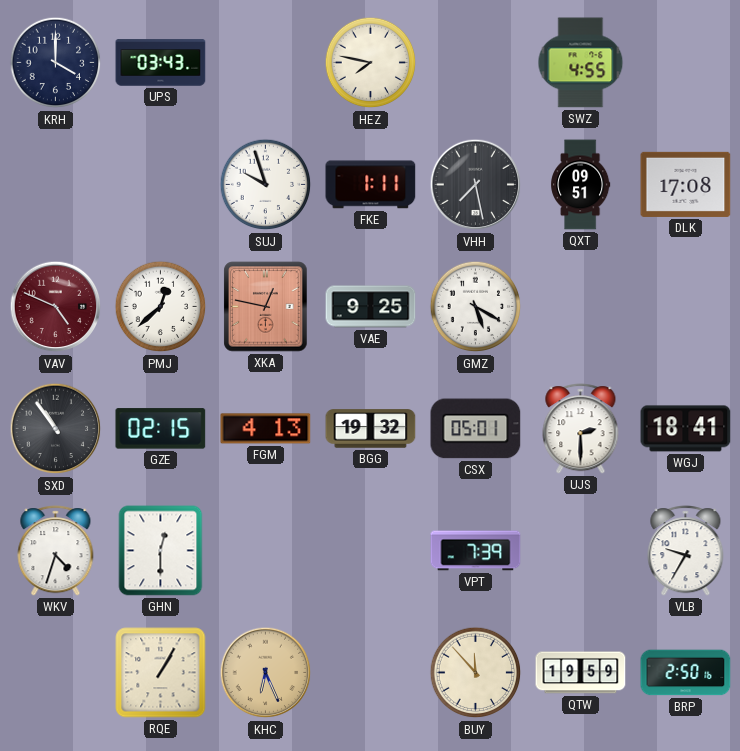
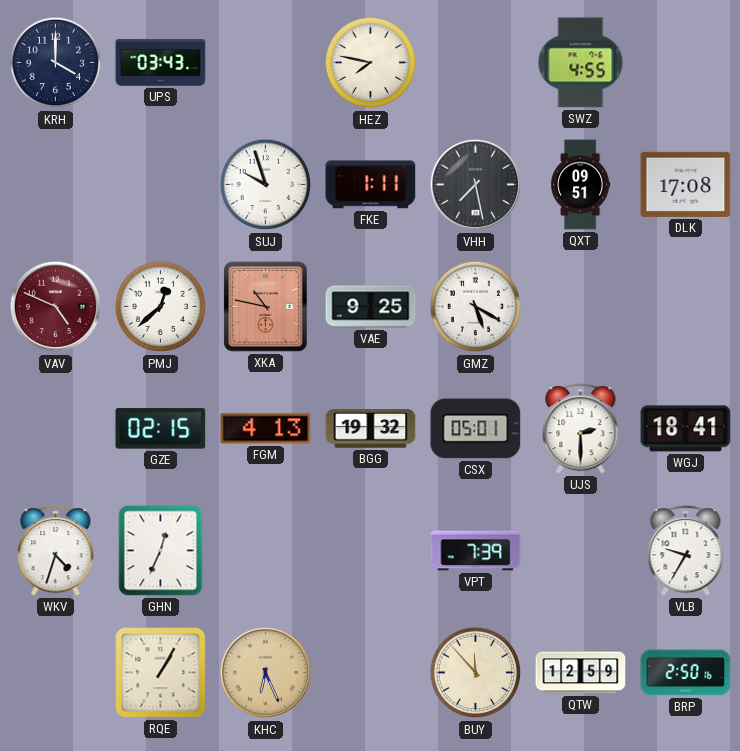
XKA: 12:47 -> 10:47
SXD: 10:54 -> none
GHN: 12:30 -> 12:34
QTW: 19:59 -> 12:59
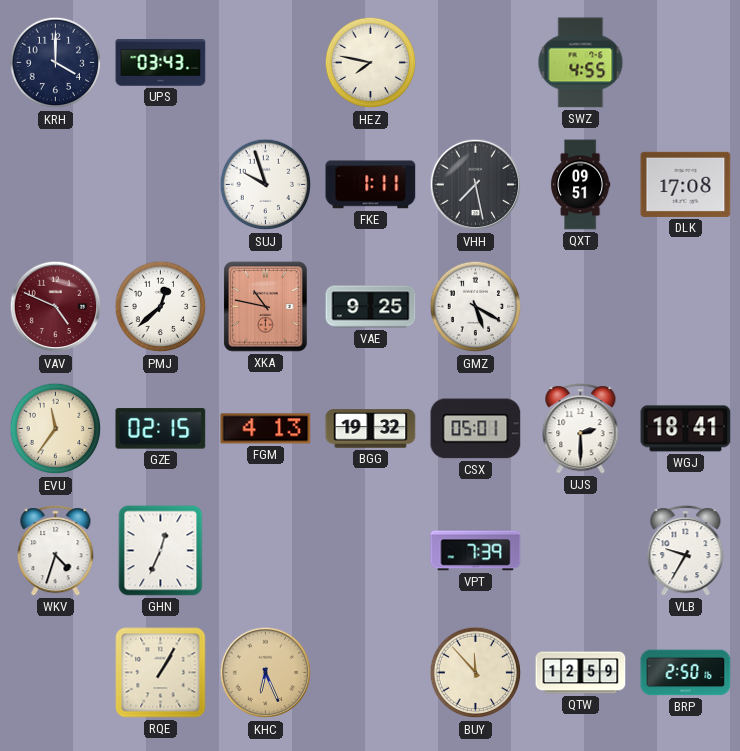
EVU: none -> 11:36
